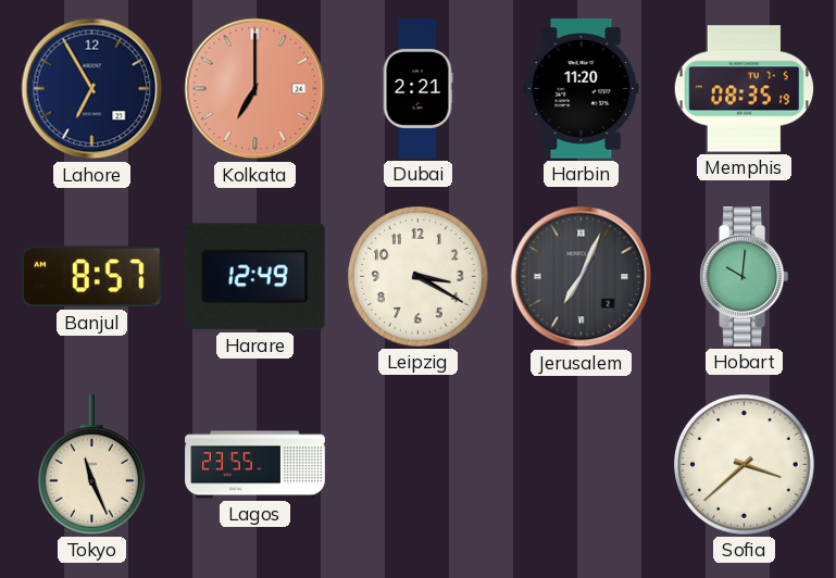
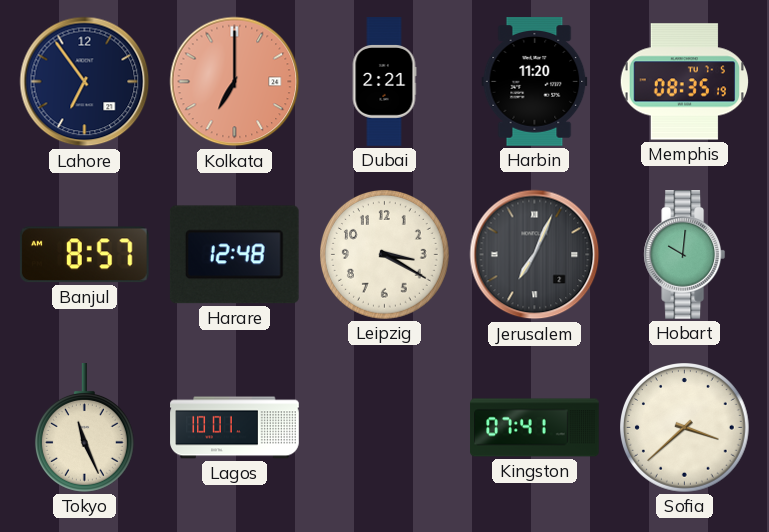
Lahore: 6:55 -> 6:54
Harare: 12:49 -> 12:48
Lagos: 23:55 -> 10:01
Kingston: none -> 07:41
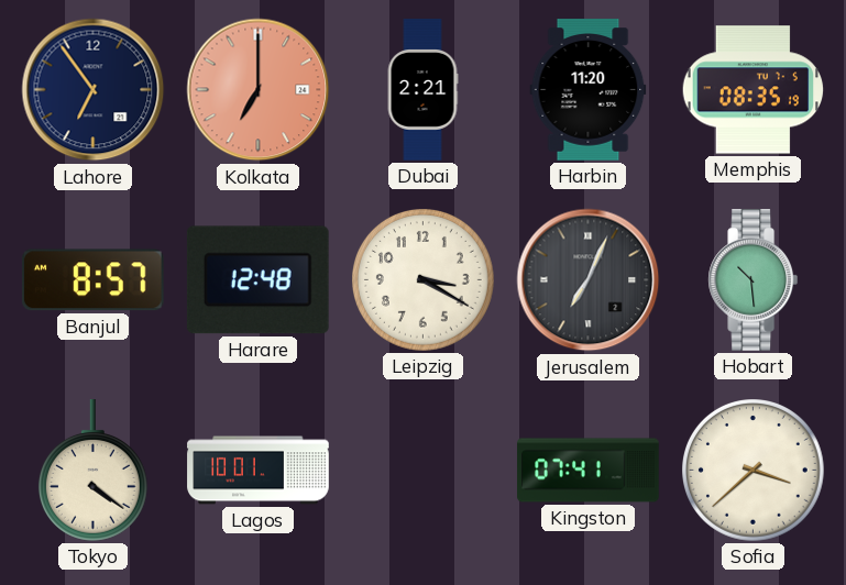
Hobart: 10:01 -> 10:29
Tokyo: 11:26 -> 4:21
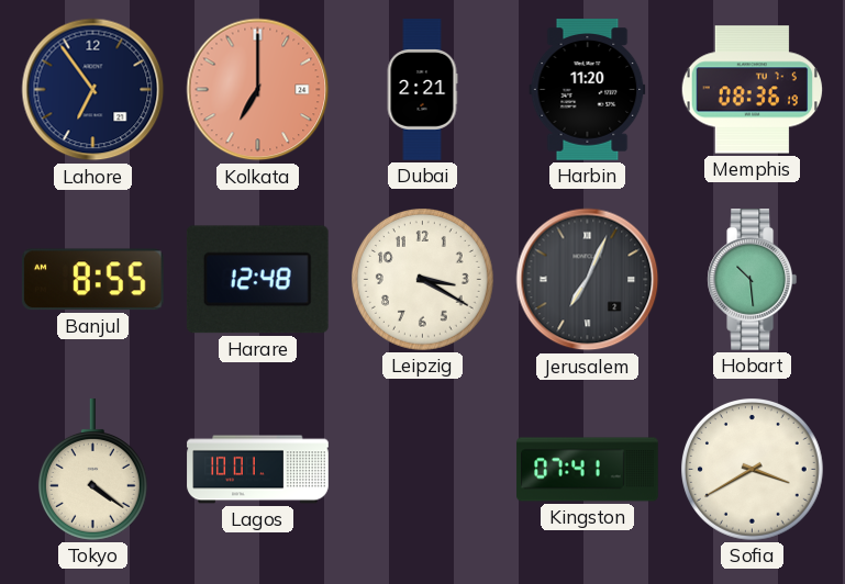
Memphis: 08:35 -> 08:36
Banjul: 8:57 -> 8:55
Sofia: 3:38 -> 3:40
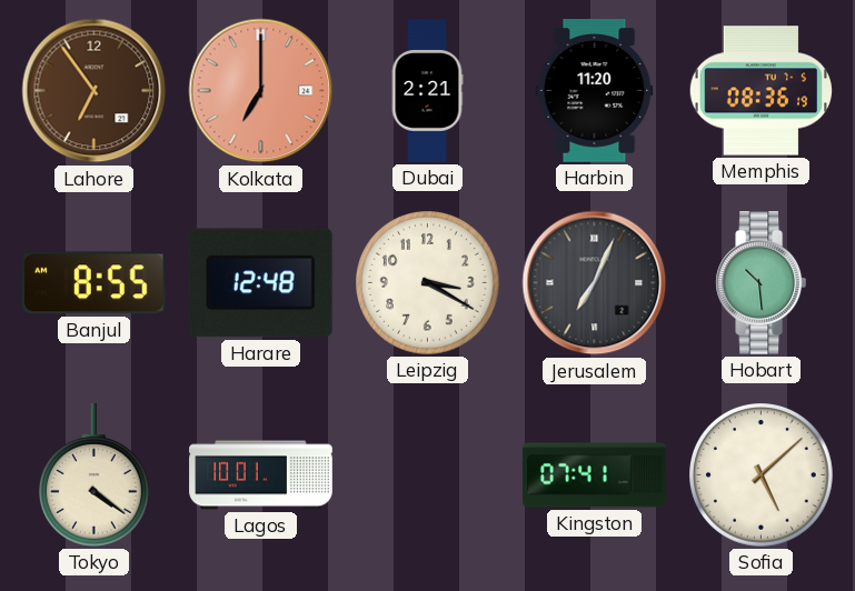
Lahore dial: navy -> brown
Sofia: 3:40 -> 5:08
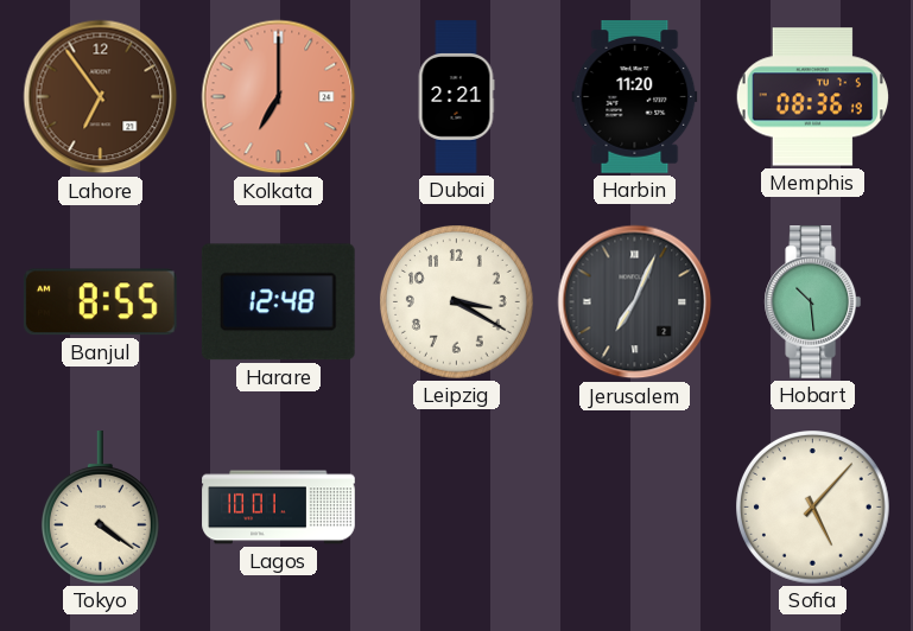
Kingston: 07:41 -> none
Sofia: 5:08 -> 5:07
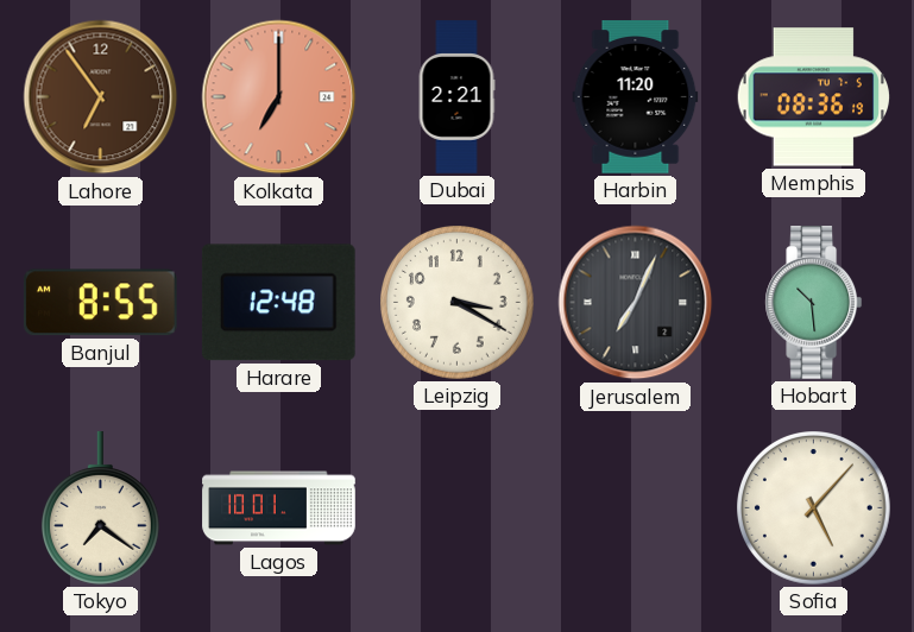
Tokyo: 4:21 -> 7:21
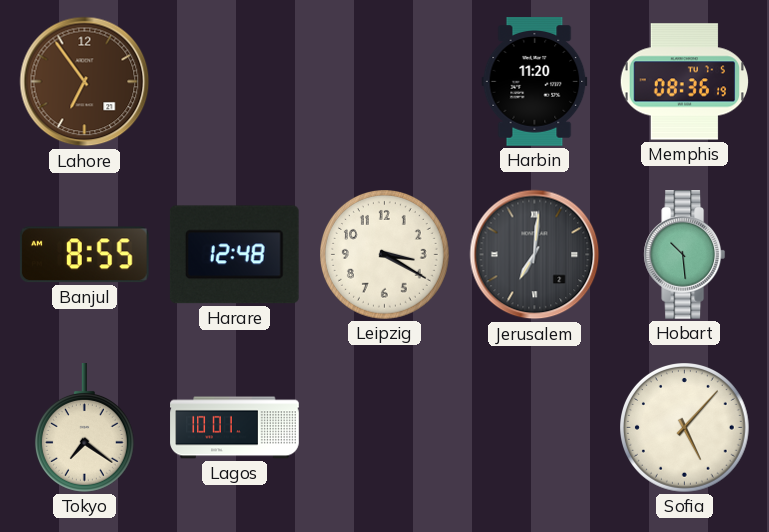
Kolkata: 7:00 -> none
Dubai: 2:21 -> none
Jerusalem: 7:04 -> 7:01
